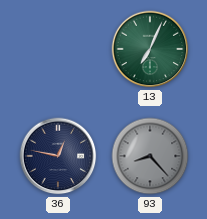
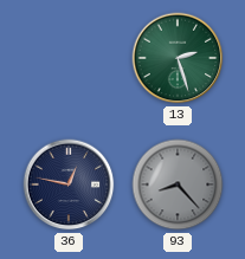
13: 7:04 -> 2:27
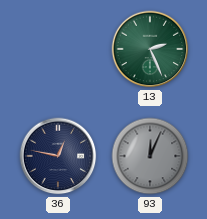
13: 2:27 -> 2:26
93: 8:23 -> 12:04
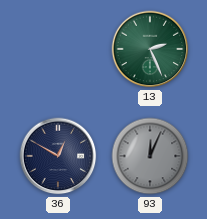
36: 12:47 -> 12:50
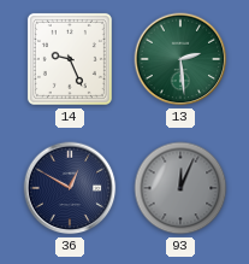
14: none -> 9:26
13: 2:26 -> 2:29
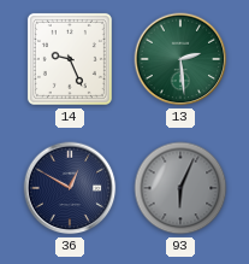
93: 12:04 -> 6:04
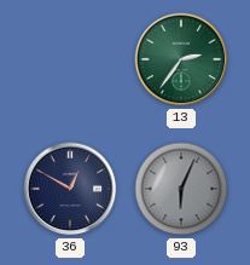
14: 9:26 -> none
13: 2:29 -> 2:36
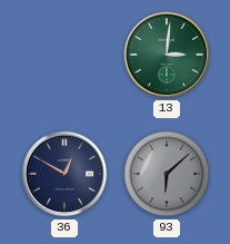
13: 2:36 -> 3:01
93: 6:04 -> 6:08
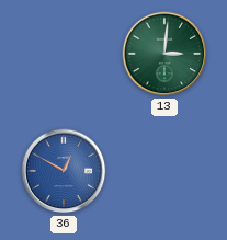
36 dial: navy -> blue
93: 6:08 -> none
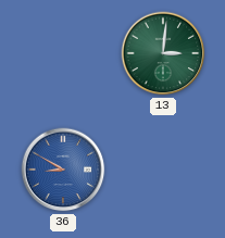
36: 12:50 -> 8:50
